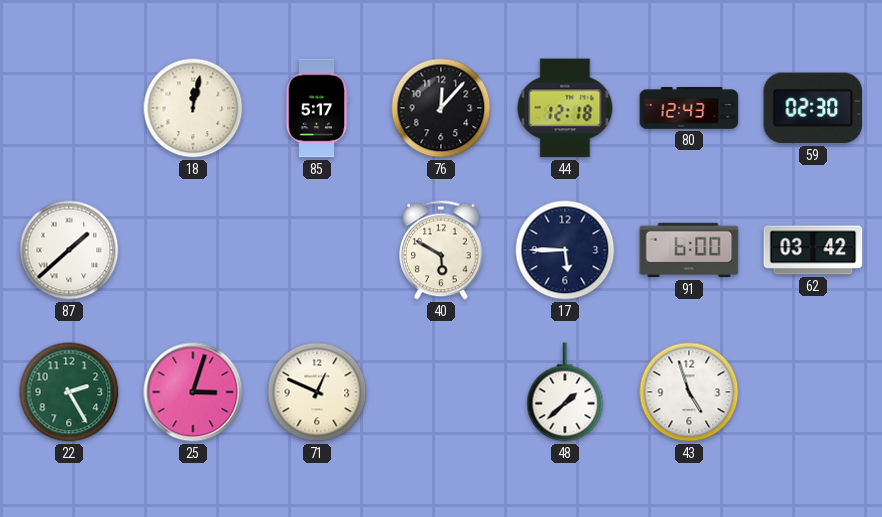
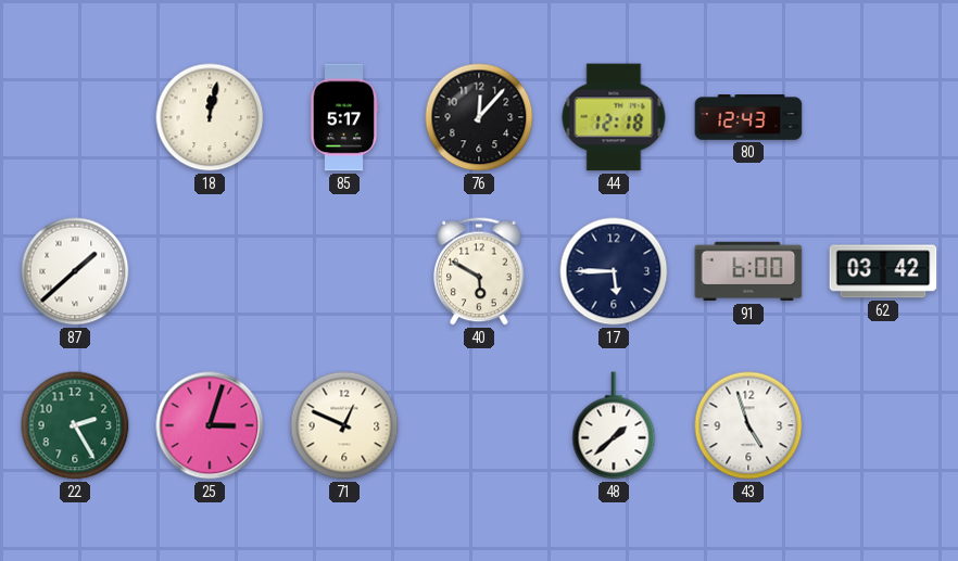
59: 02:30 -> none
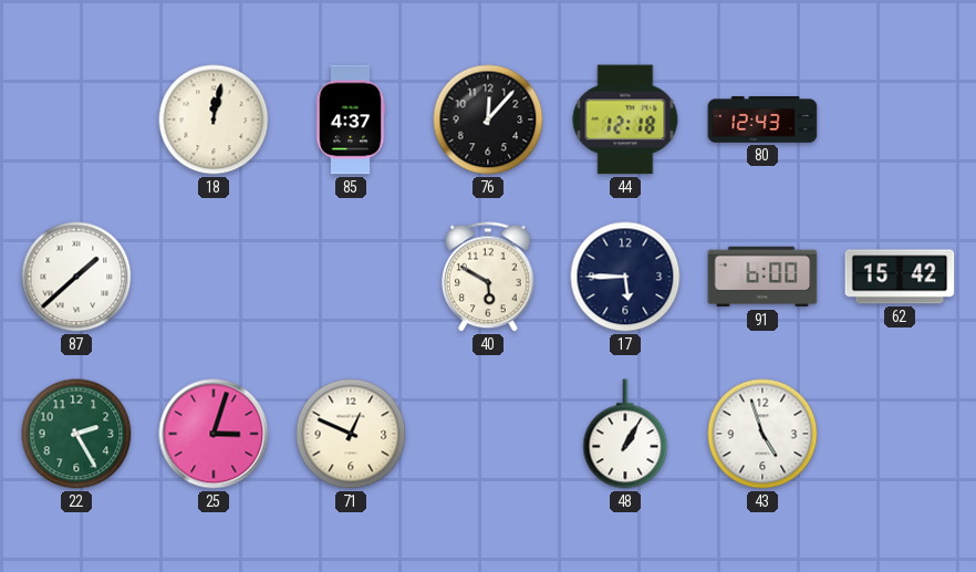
85: 5:17 -> 4:37
62: 03:42 -> 15:42
48: 1:38 -> 1:05
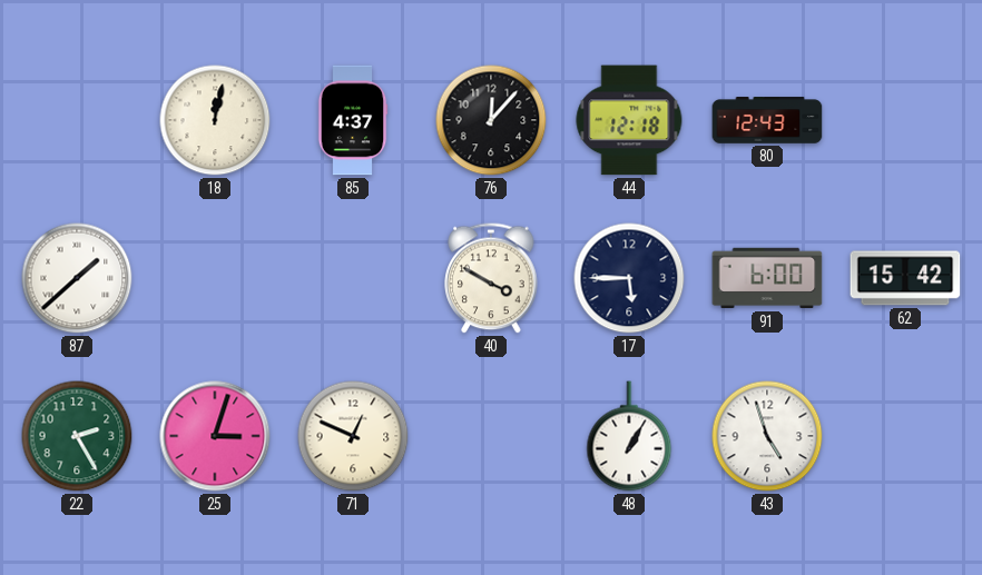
40: 5:50 -> 3:50
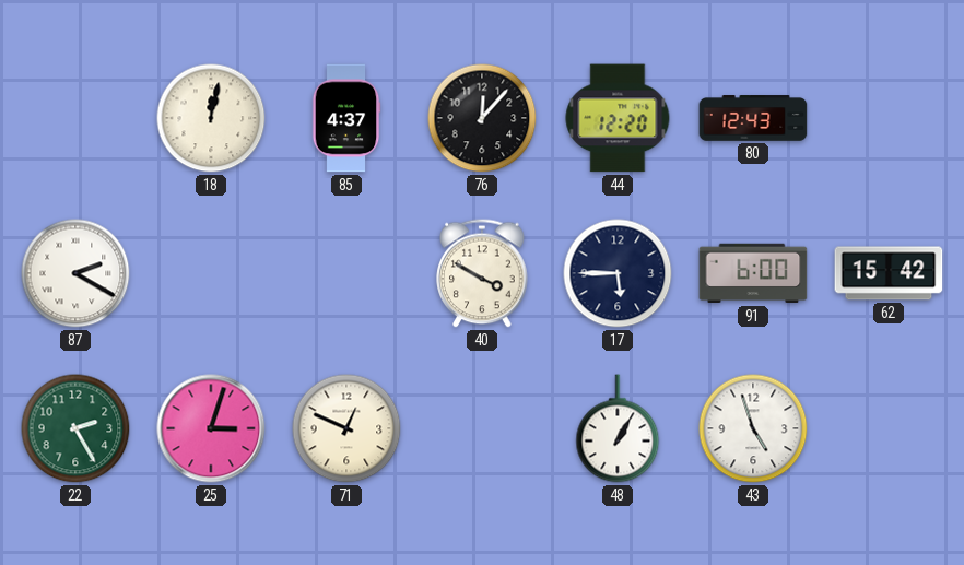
44: 12:18 -> 12:20
87: 1:38 -> 2:20
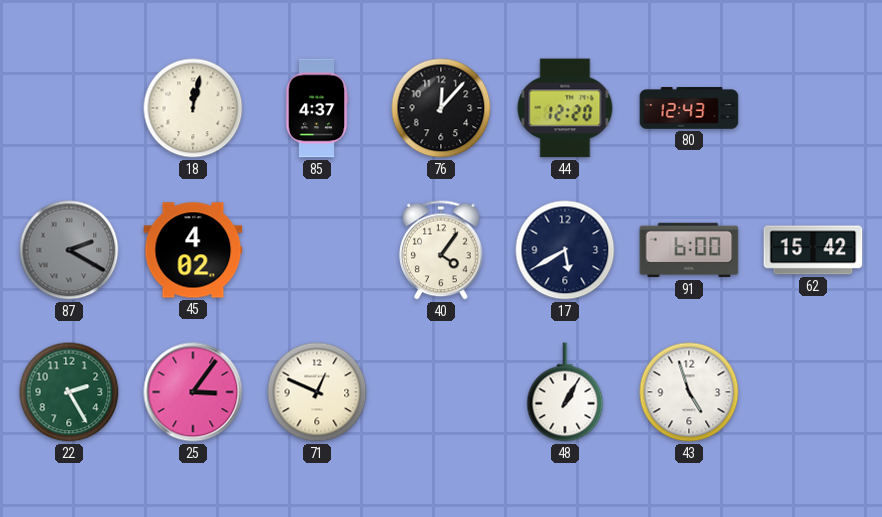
87 dial: white -> grey
45: none -> 4:02
40: 3:50 -> 4:06
17: 5:45 -> 5:40
25: 3:03 -> 3:06
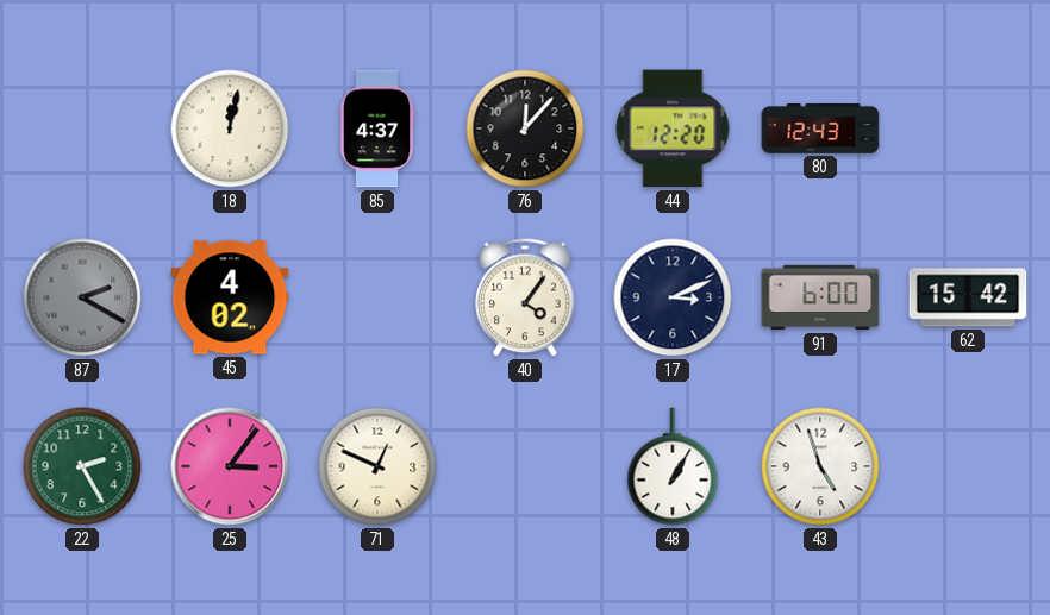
17: 5:40 -> 3:11
